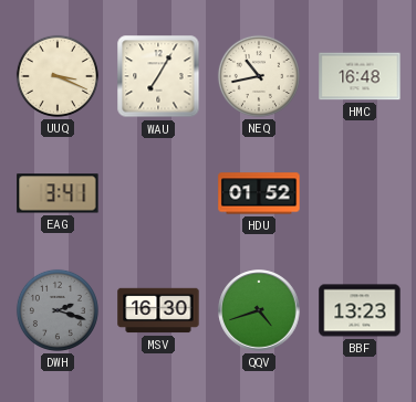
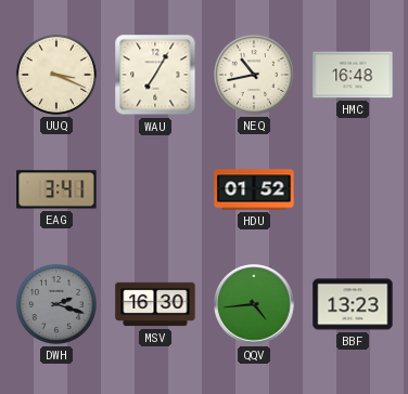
QQV: 4:42 -> 4:44
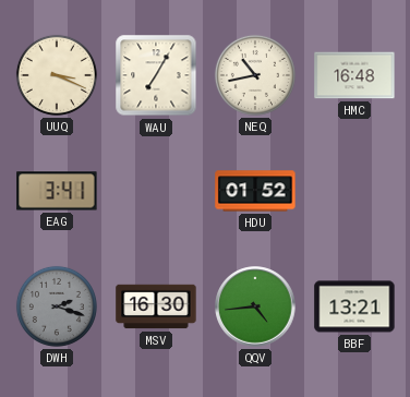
BBF: 13:23 -> 13:21
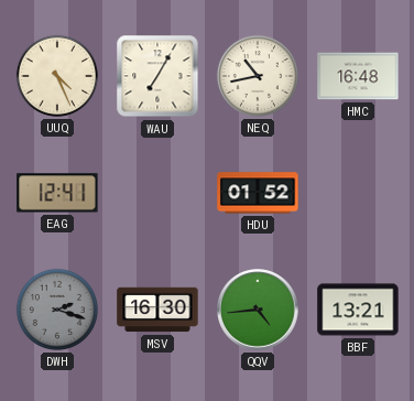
UUQ: 3:19 -> 4:26
EAG: 3:41 -> 12:41
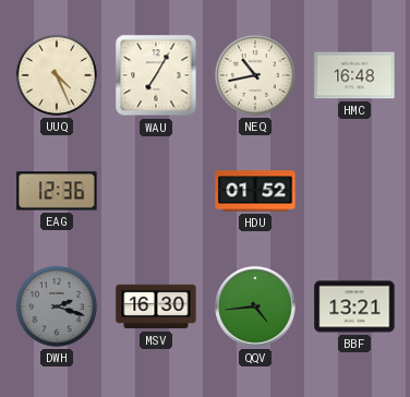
EAG: 12:41 -> 12:36
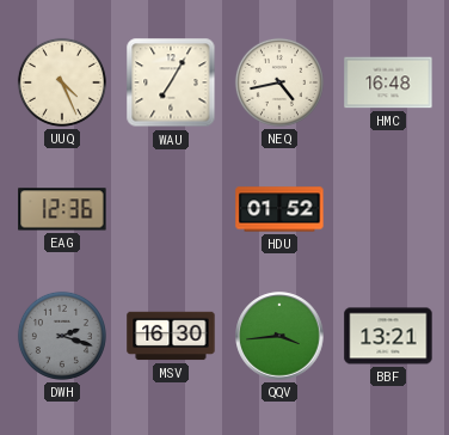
NEQ: 10:43 -> 4:43
QQV: 4:44 -> 3:44
